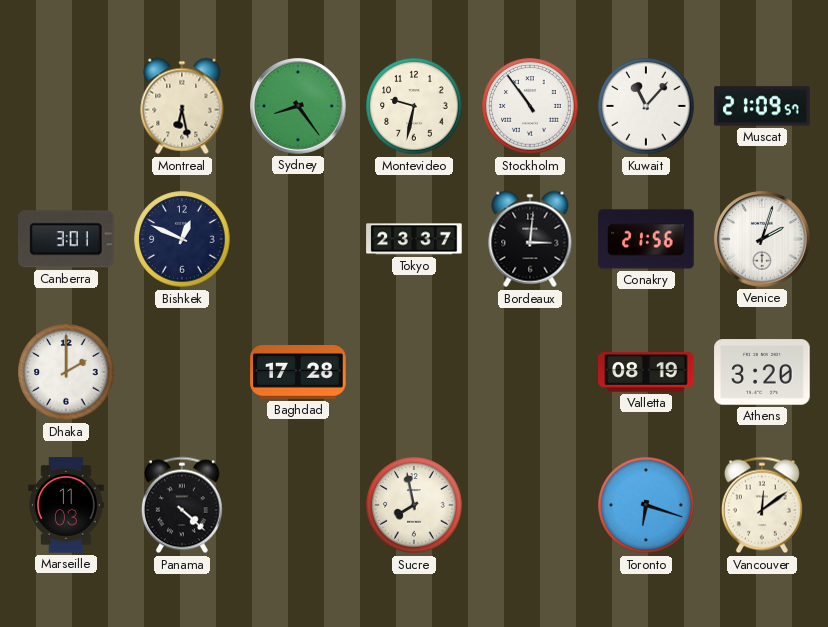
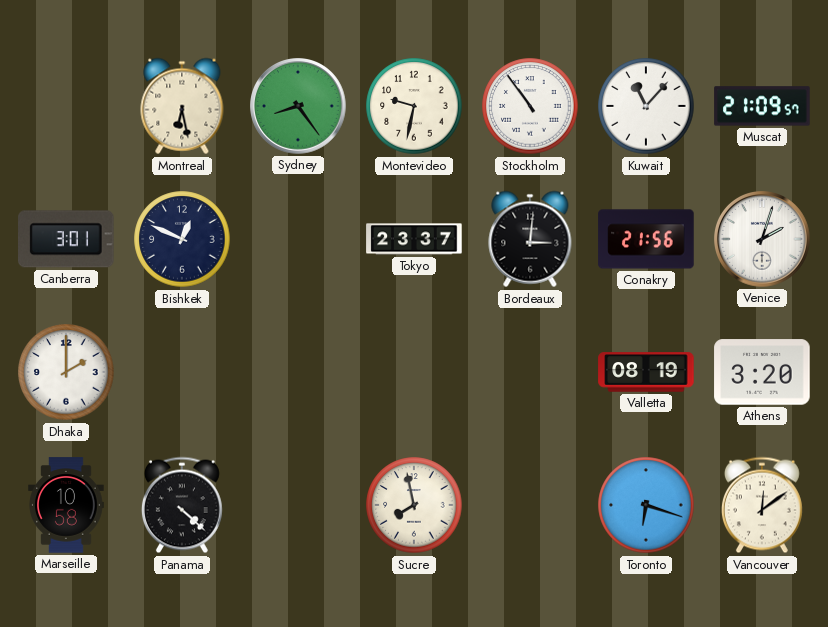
Baghdad: 17:28 -> none
Marseille: 11:03 -> 10:58
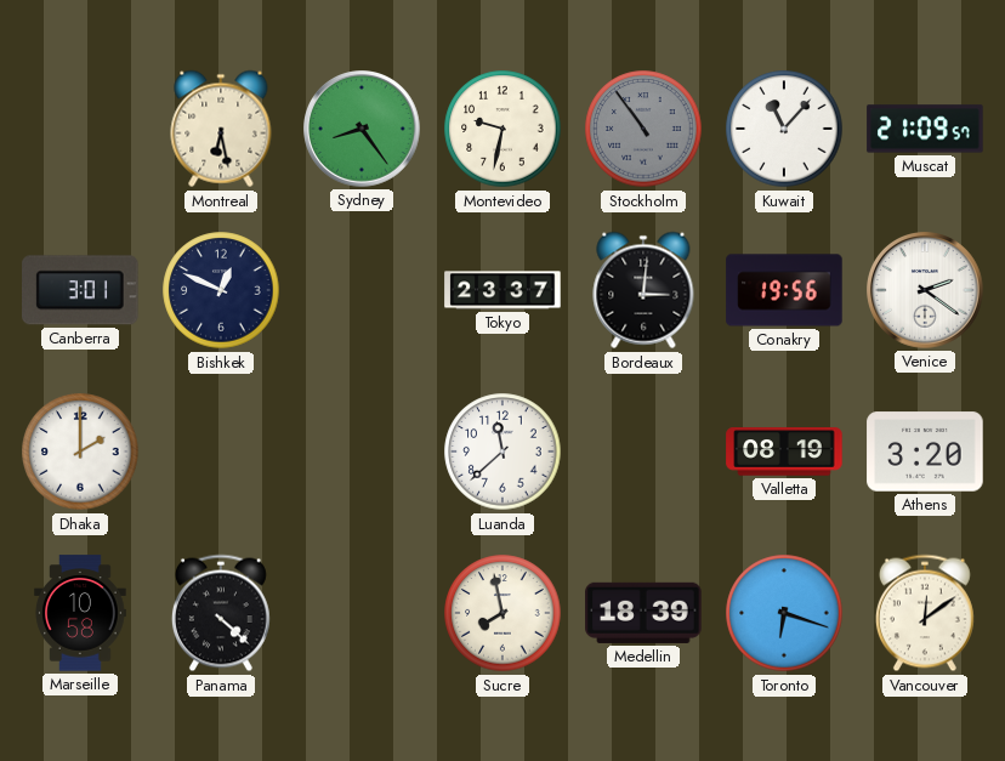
Stockholm dial: white -> grey
Conakry: 21:56 -> 19:56
Venice: 2:03 -> 2:21
Luanda: none -> 11:38
Medellin: none -> 18:39
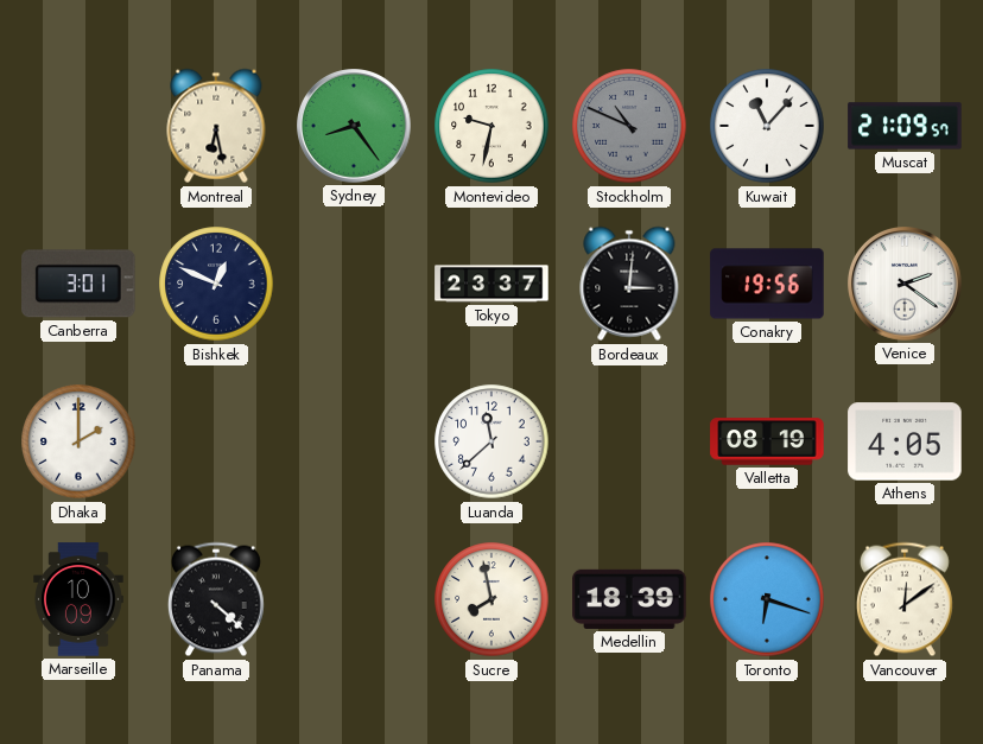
Stockholm: 10:54 -> 10:49
Athens: 3:20 -> 4:05
Marseille: 10:58 -> 10:09
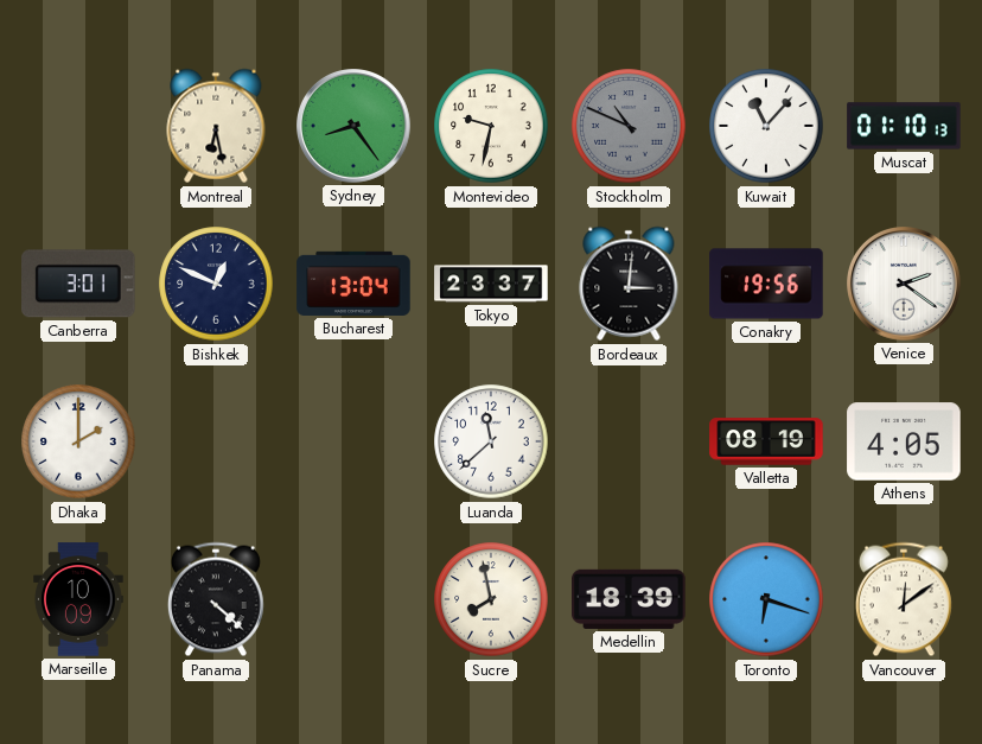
Muscat: 21:09 -> 01:10
Bucharest: none -> 13:04
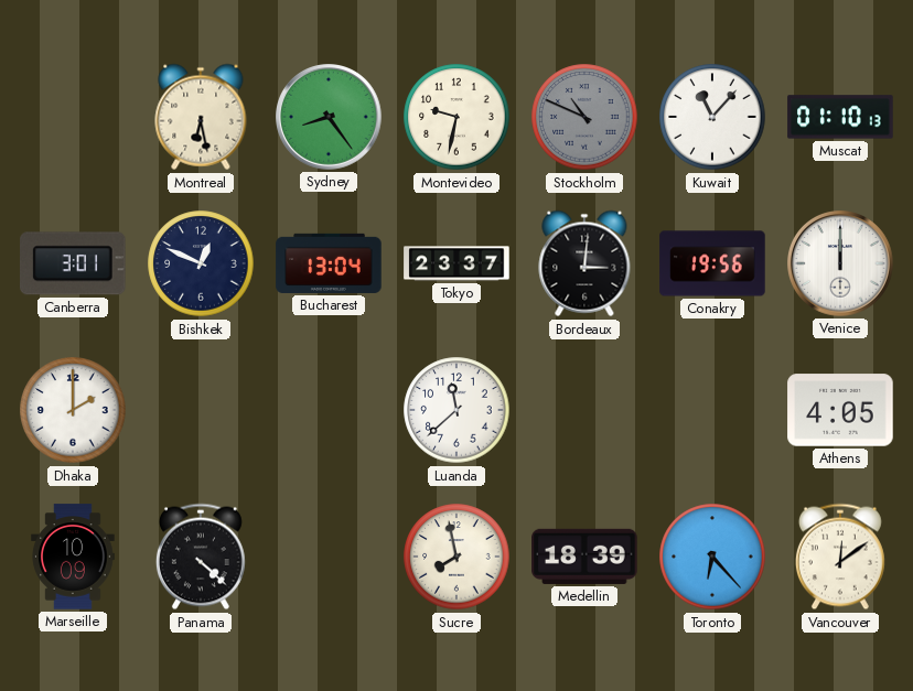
Venice: 2:21 -> 12:00
Valletta: 08:19 -> none
Toronto: 6:18 -> 6:23
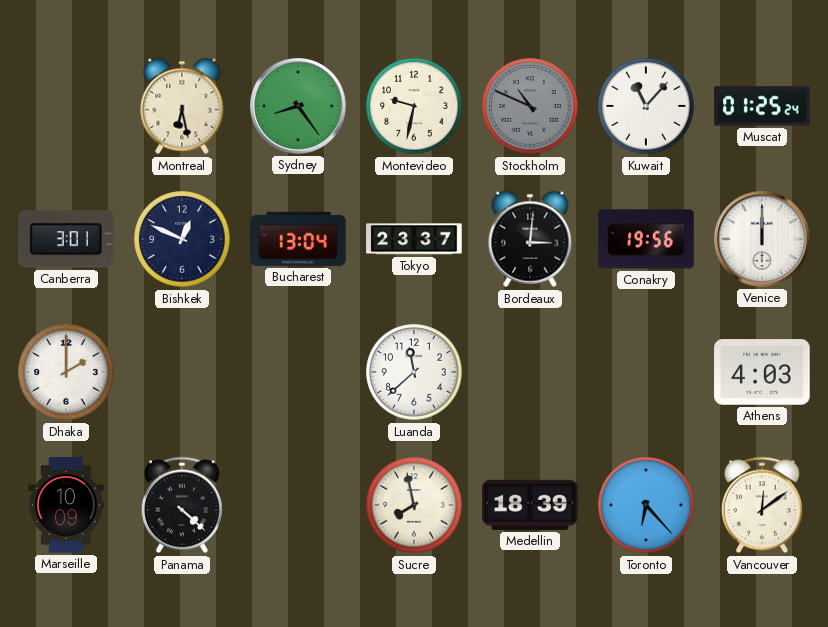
Muscat: 01:10 -> 01:25
Athens: 4:05 -> 4:03
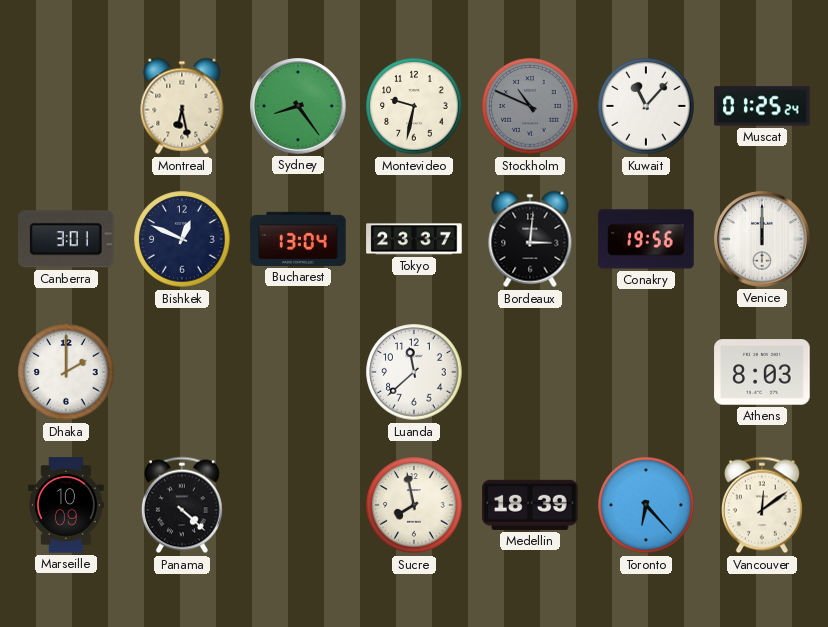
Athens: 4:03 -> 8:03
